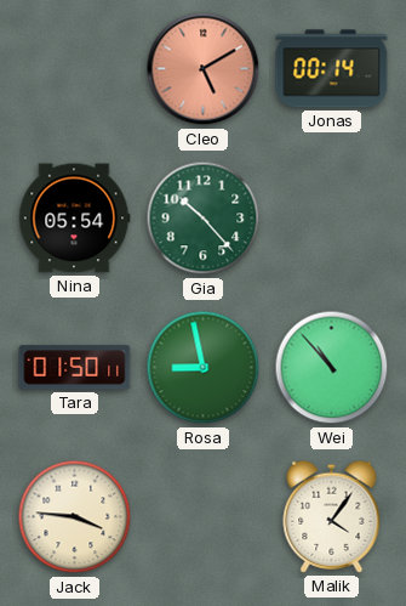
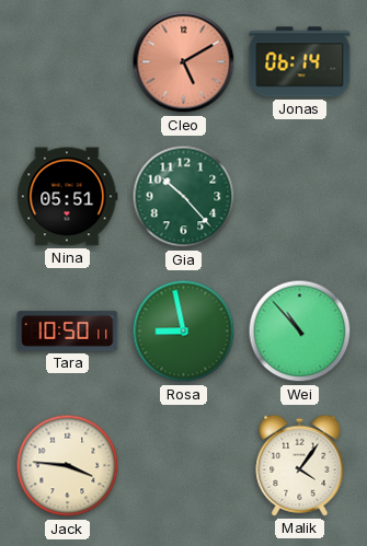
Jonas: 00:14 -> 06:14
Nina: 05:54 -> 05:51
Tara: 01:50 -> 10:50
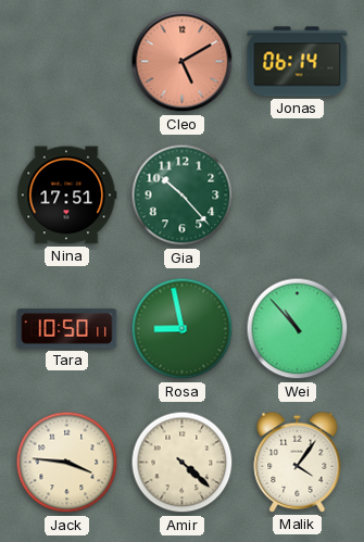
Nina: 05:51 -> 17:51
Amir: none -> 4:22
